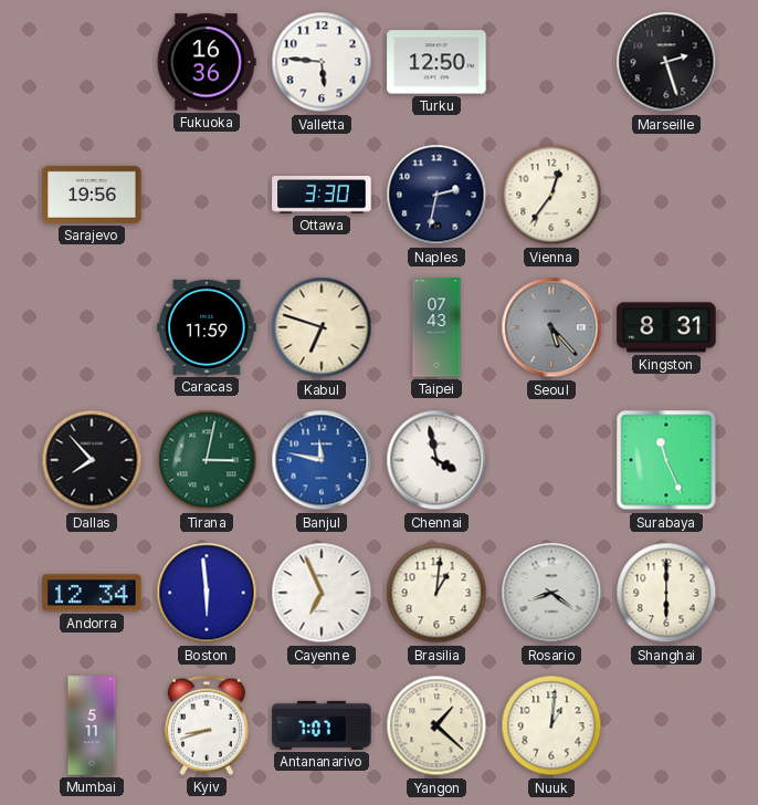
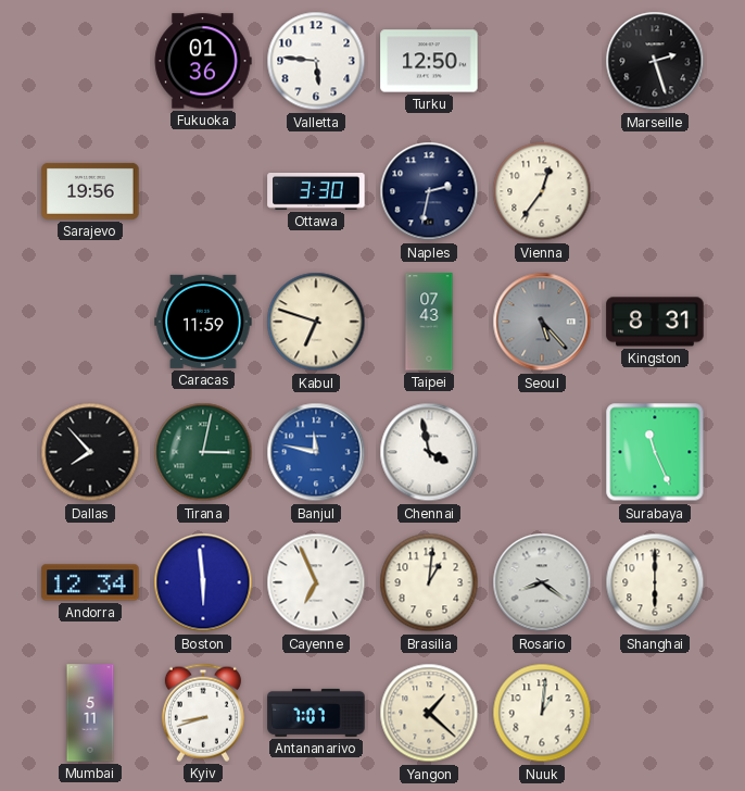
Fukuoka: 16:36 -> 01:36
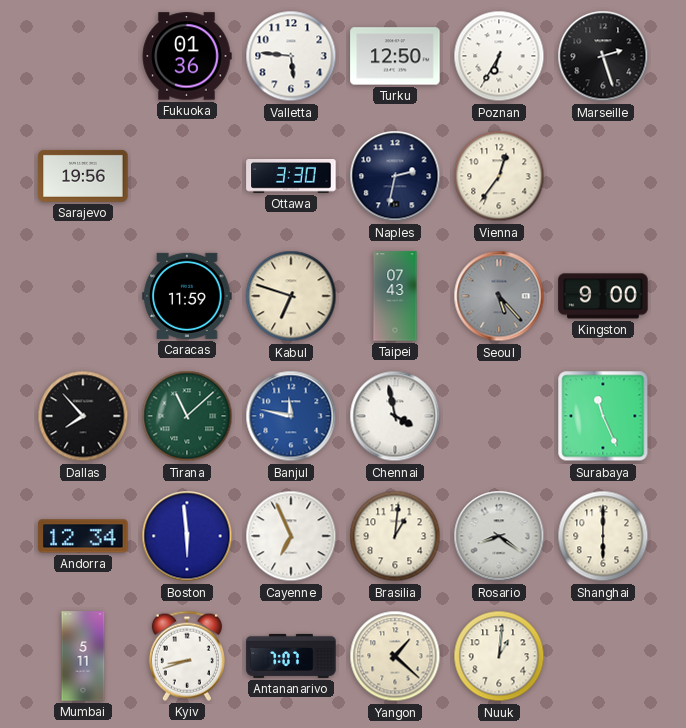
Poznan: none -> 6:35
Kingston: 8:31 -> 9:00
Tirana: 3:02 -> 11:08
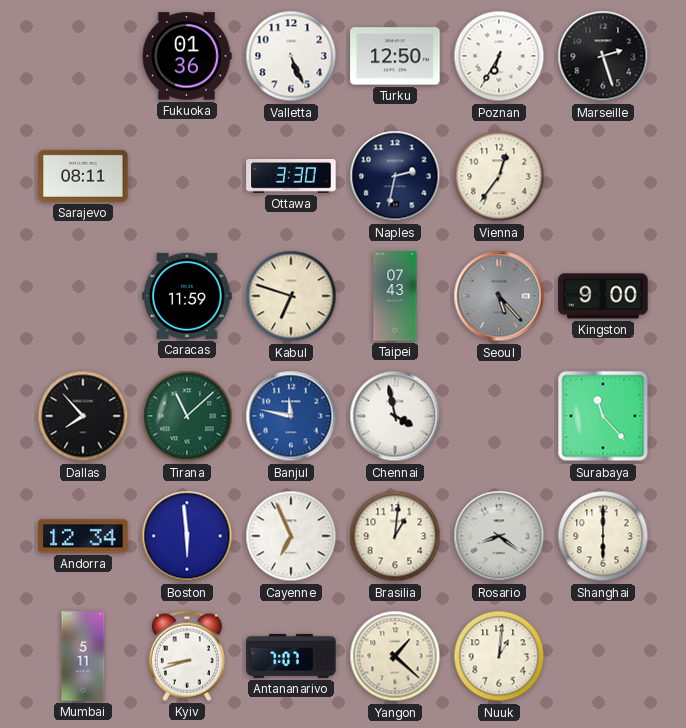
Valletta: 5:46 -> 5:26
Sarajevo: 19:56 -> 08:11
Surabaya: 11:26 -> 11:23
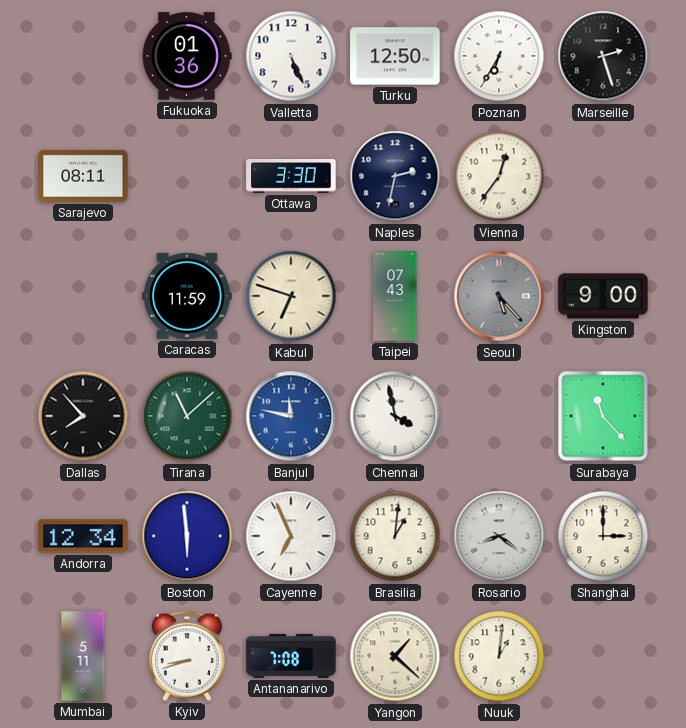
Shanghai: 6:00 -> 3:00
Antananarivo: 7:07 -> 7:08
